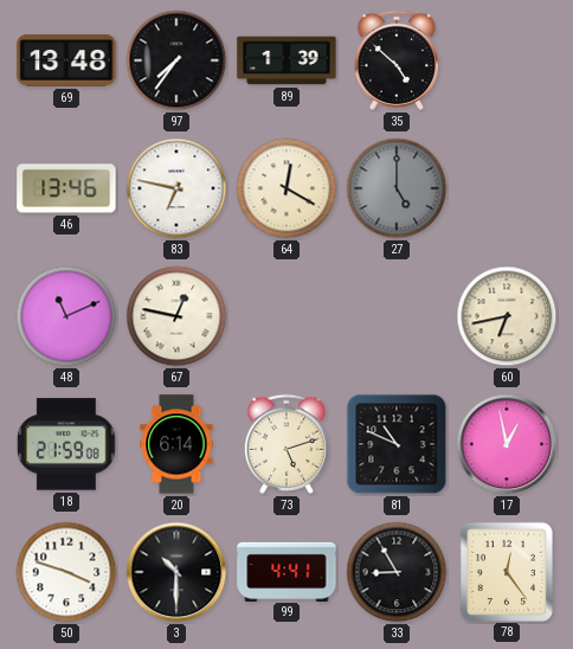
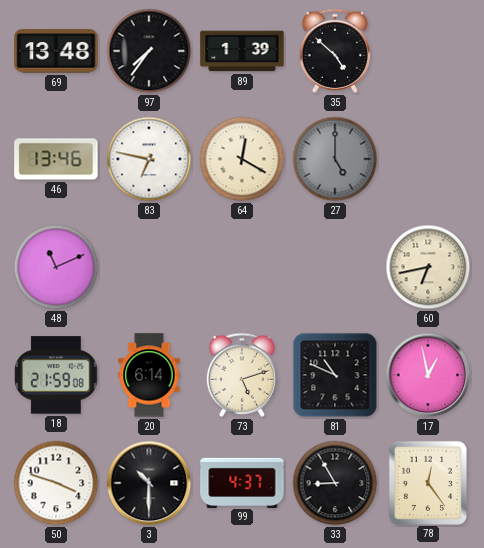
67: 12:47 -> none
99: 4:41 -> 4:37
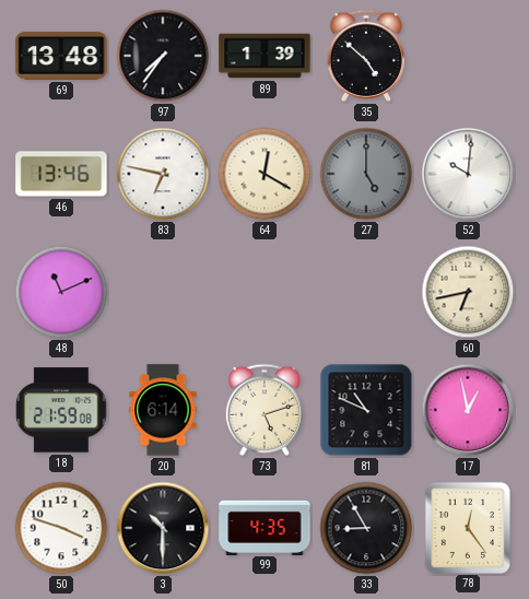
52: none -> 10:01
99: 4:37 -> 4:35
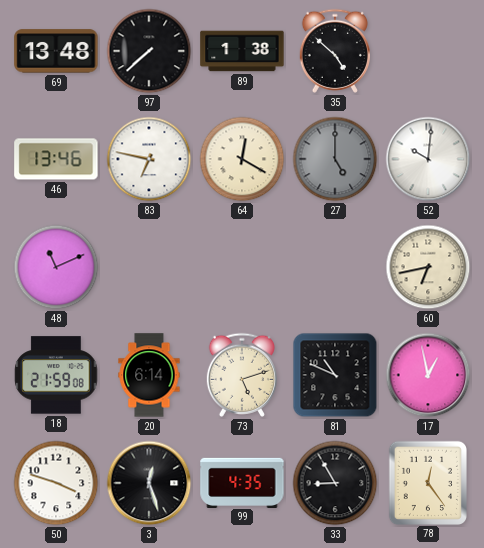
97: 7:36 -> 7:38
89: 1:39 -> 1:38
3: 10:30 -> 12:27
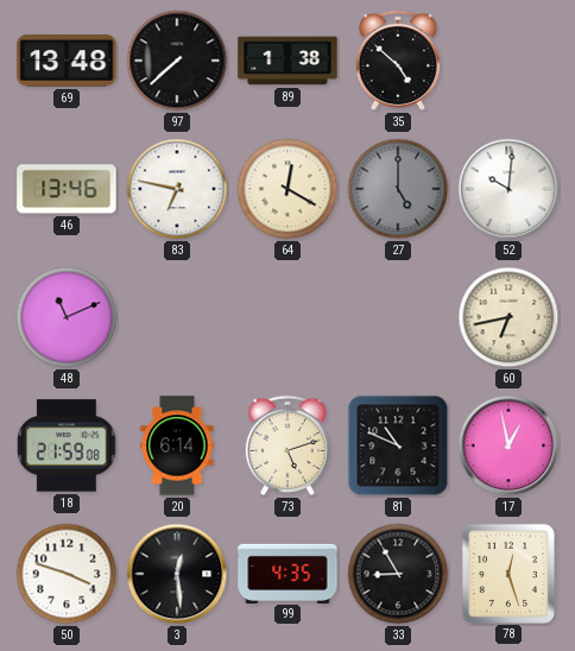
3: 12:27 -> 12:29
78: 12:24 -> 12:27
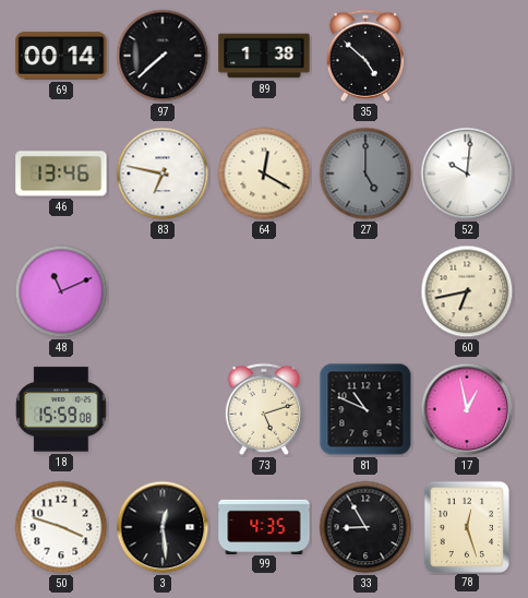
69: 13:48 -> 00:14
18: 21:59 -> 15:59
20: 6:14 -> none
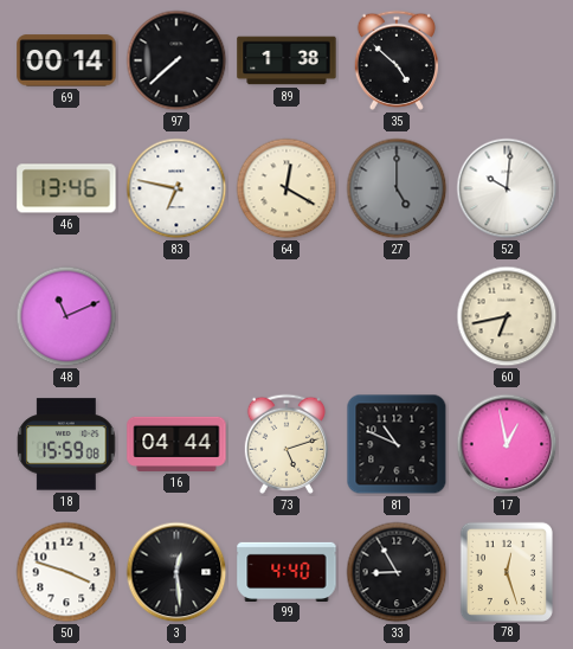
16: none -> 04:44
99: 4:35 -> 4:40
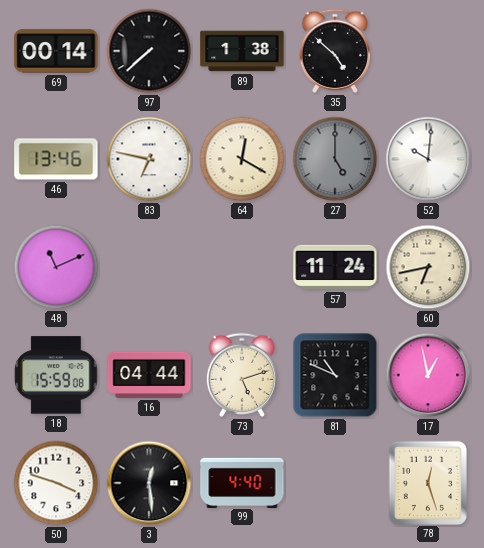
57: none -> 11:24
33: 8:55 -> none
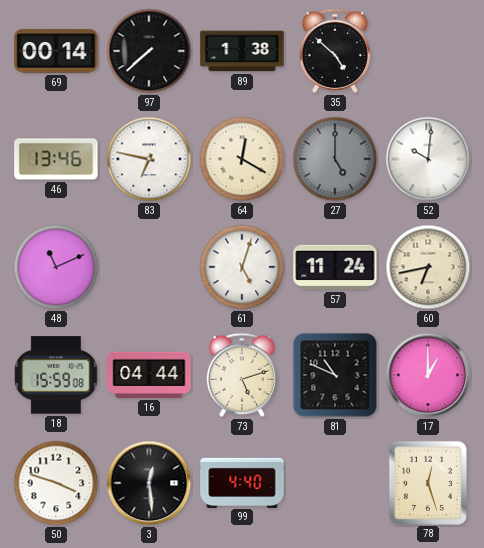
61: none -> 5:03
17: 12:58 -> 1:00
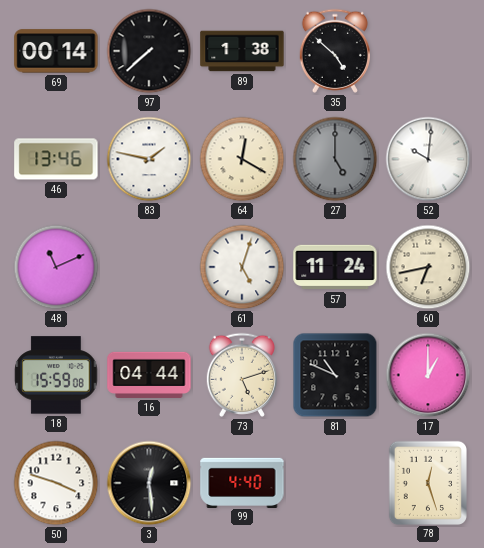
83: 6:47 -> 1:47
